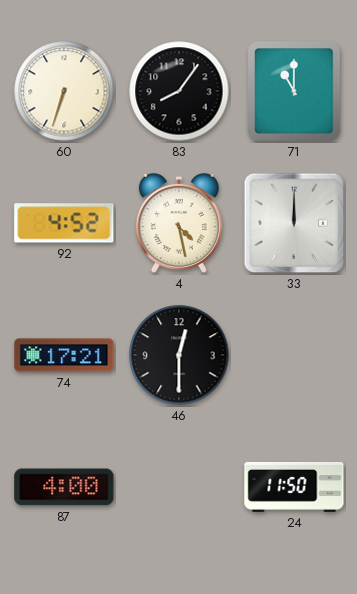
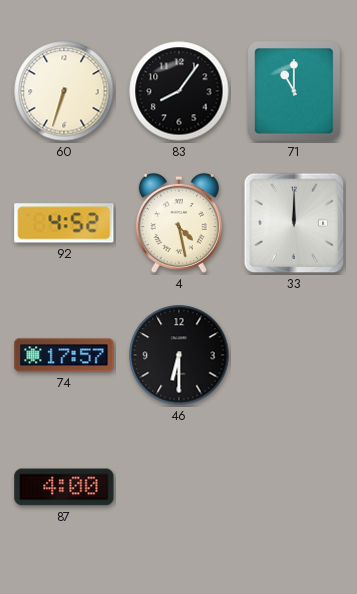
74: 17:21 -> 17:57
46: 12:30 -> 6:30
24: 11:50 -> none
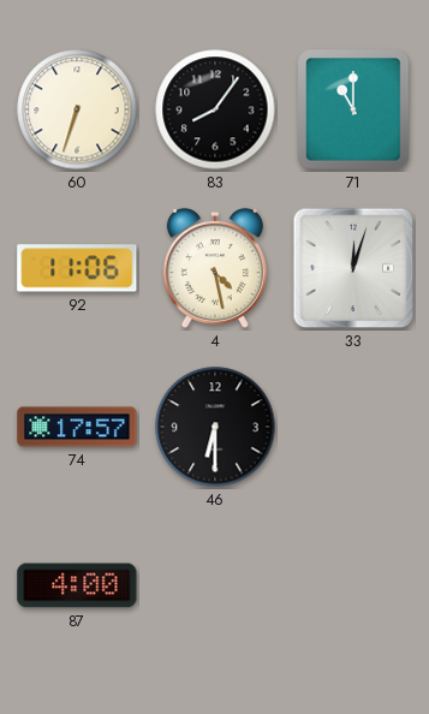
92: 4:52 -> 11:06
33: 12:00 -> 12:03
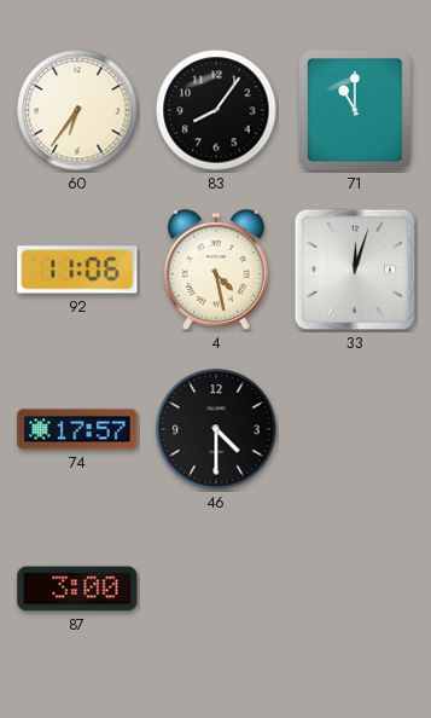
60: 6:33 -> 6:36
46: 6:30 -> 4:30
87: 4:00 -> 3:00
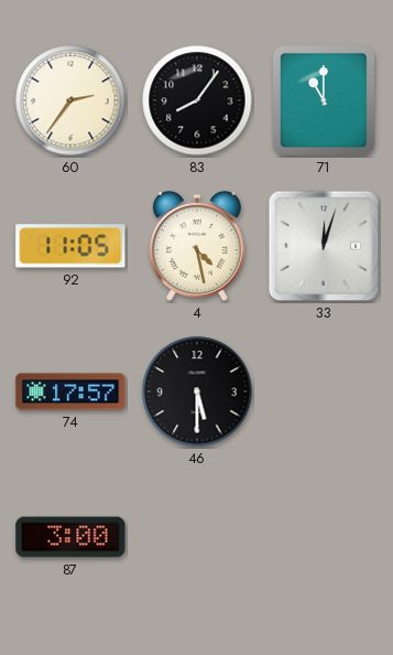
60: 6:36 -> 2:36
92: 11:06 -> 11:05
46: 4:30 -> 5:30
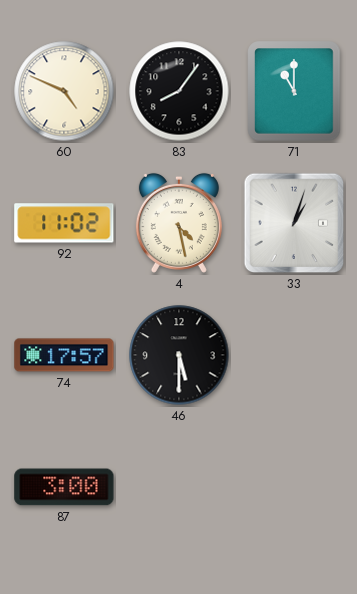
60: 2:36 -> 4:49
92: 11:05 -> 11:02
33: 12:03 -> 1:03
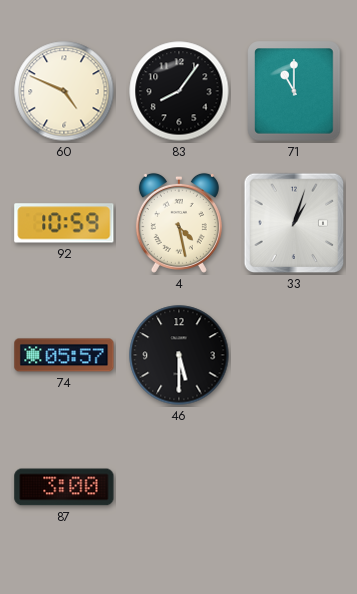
92: 11:02 -> 10:59
74: 17:57 -> 05:57
